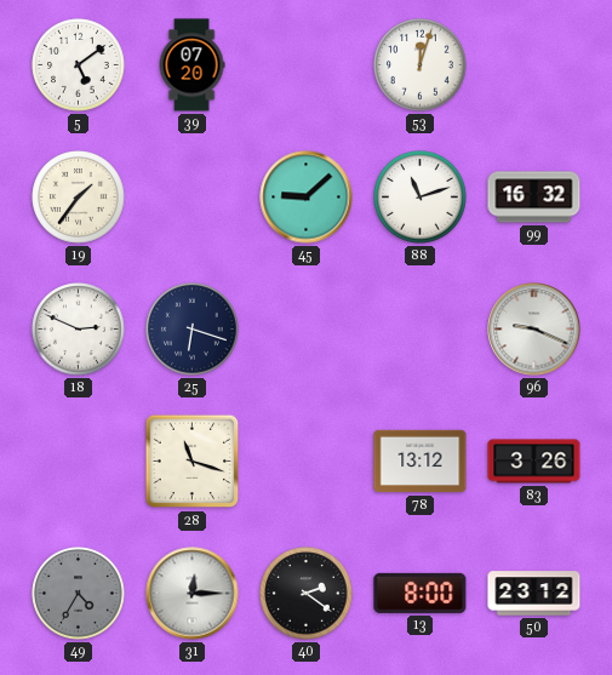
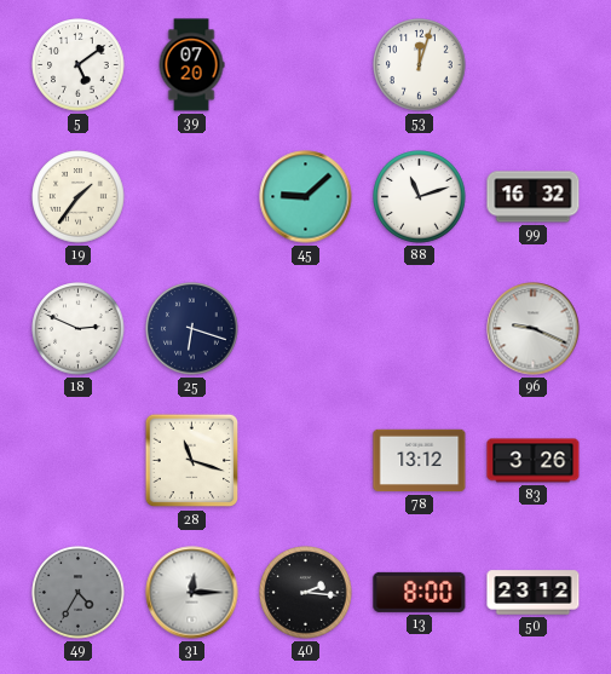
40: 2:21 -> 2:16
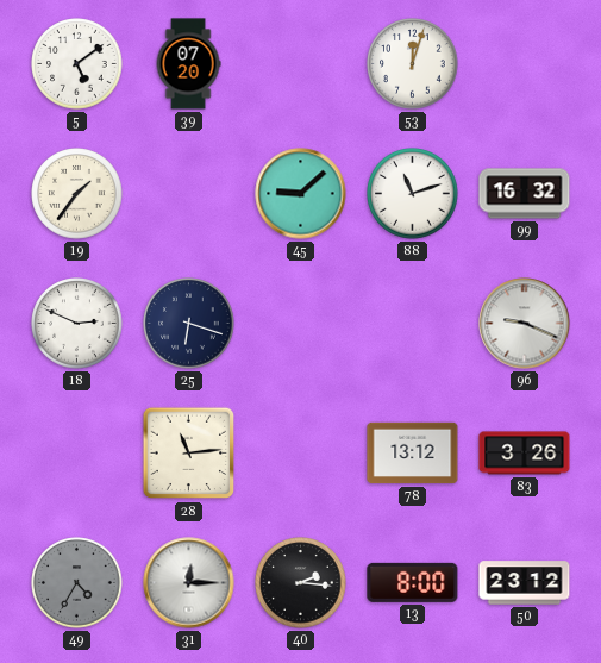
28: 11:18 -> 11:14
